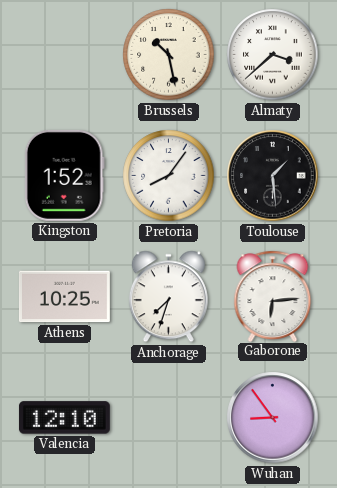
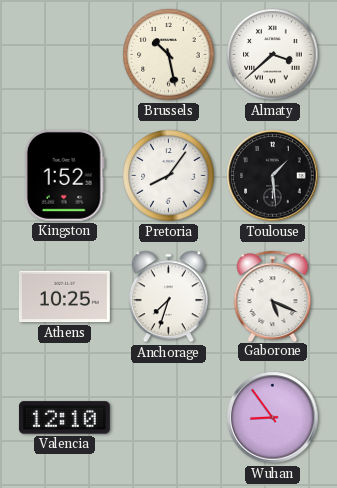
Gaborone: 6:14 -> 5:19
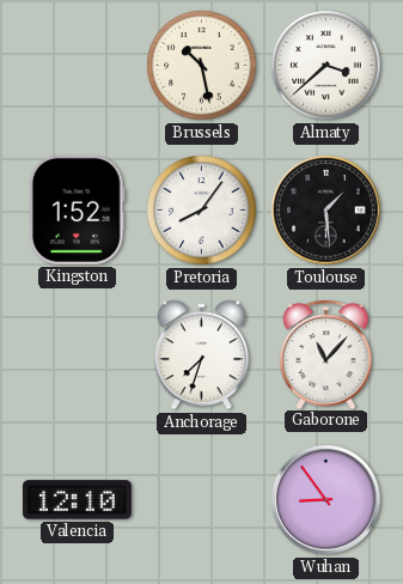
Athens: 10:25 -> none
Gaborone: 5:19 -> 11:07
